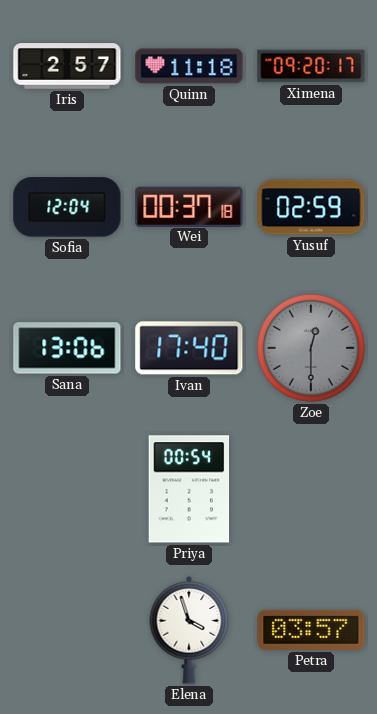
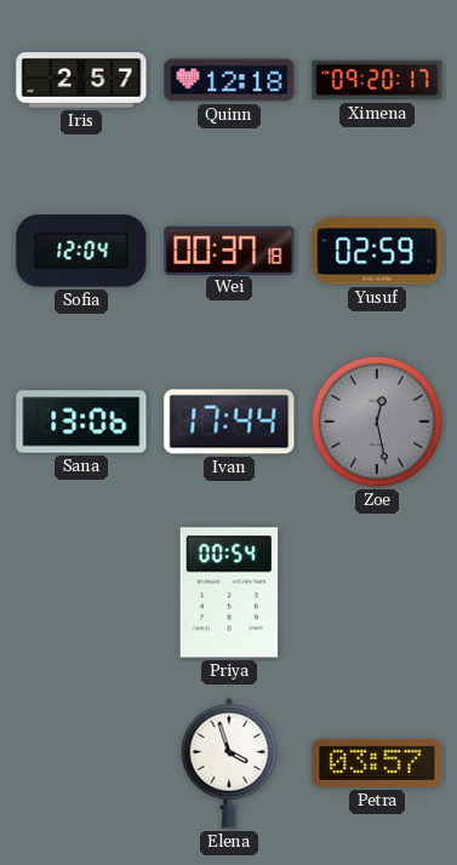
Quinn: 11:18 -> 12:18
Ivan: 17:40 -> 17:44
Zoe: 12:30 -> 12:28
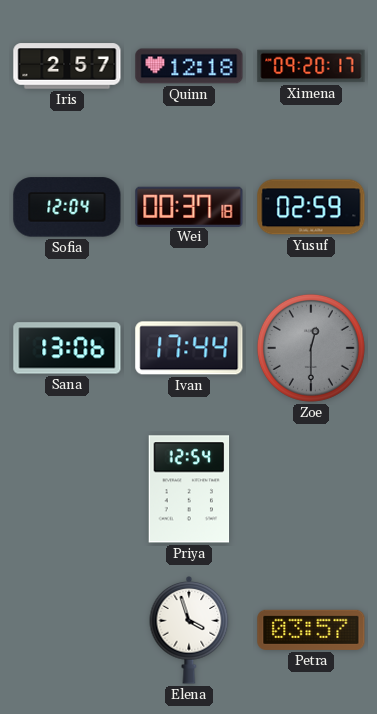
Zoe: 12:28 -> 12:30
Priya: 00:54 -> 12:54
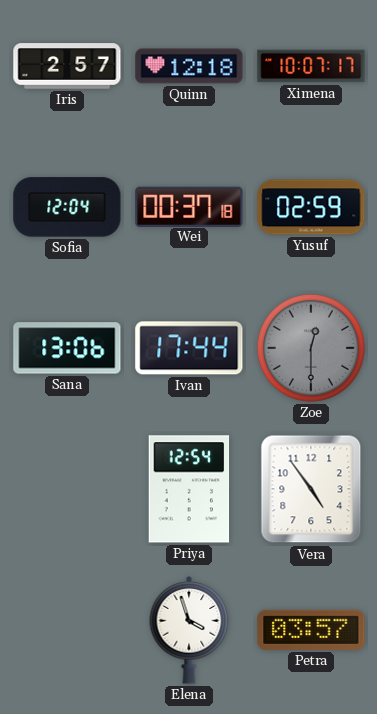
Ximena: 09:20 -> 10:07
Vera: none -> 4:54
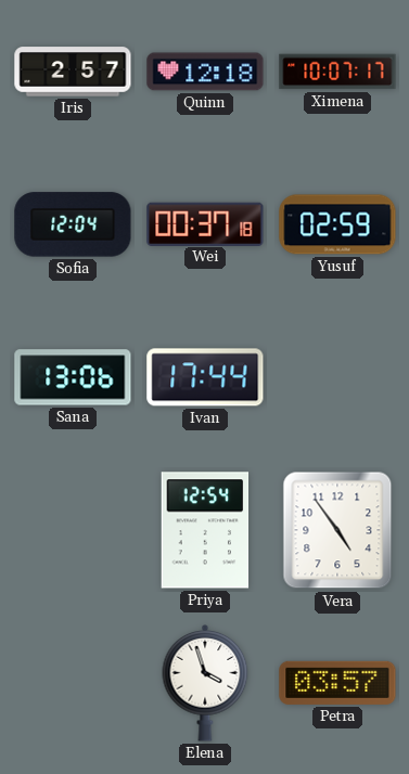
Zoe: 12:30 -> none
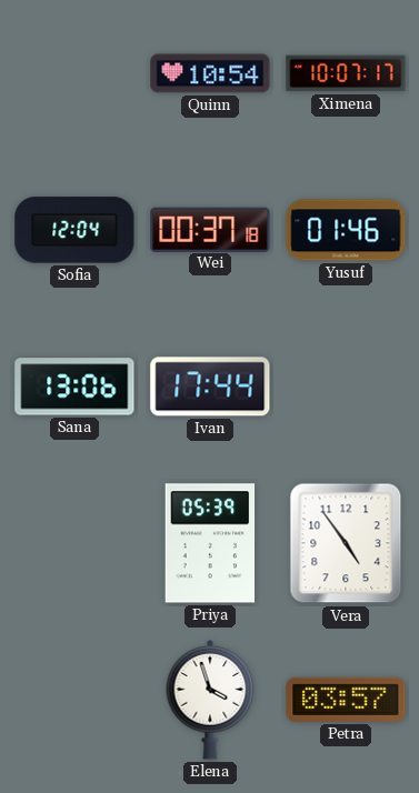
Iris: 2:57 -> none
Quinn: 12:18 -> 10:54
Yusuf: 02:59 -> 01:46
Priya: 12:54 -> 05:39
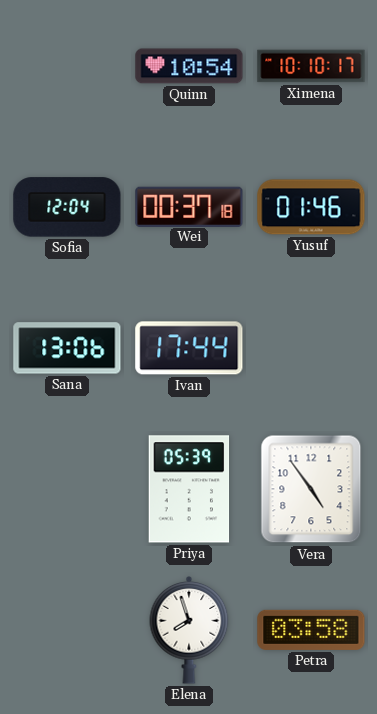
Ximena: 10:07 -> 10:10
Elena: 3:57 -> 7:57
Petra: 03:57 -> 03:58
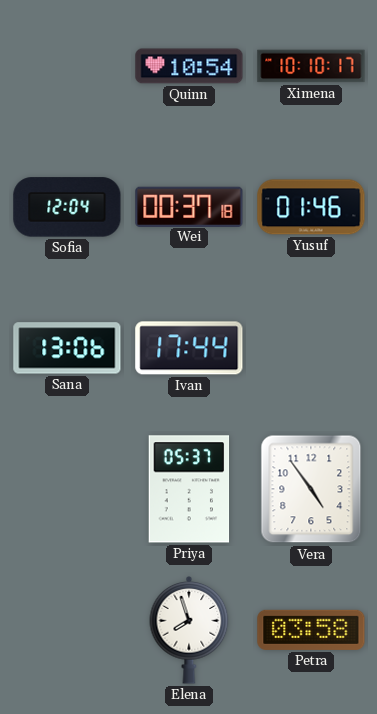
Priya: 05:39 -> 05:37
